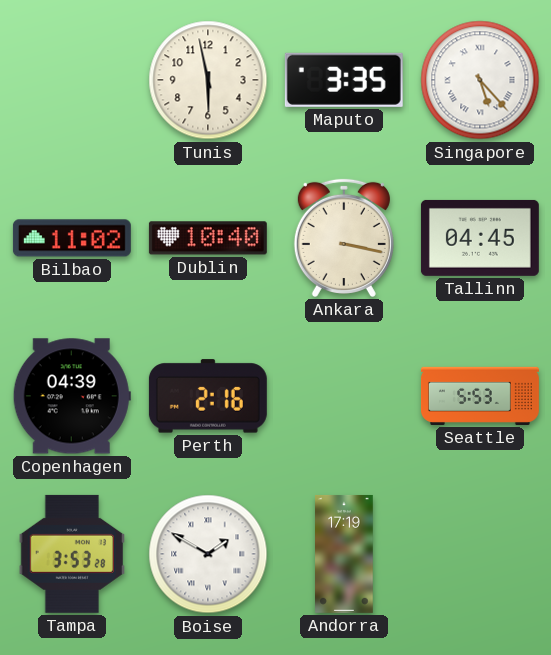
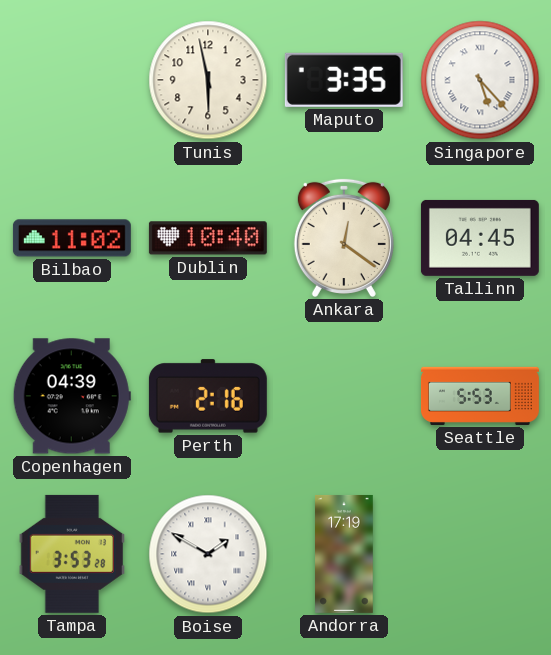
Ankara: 3:17 -> 12:21
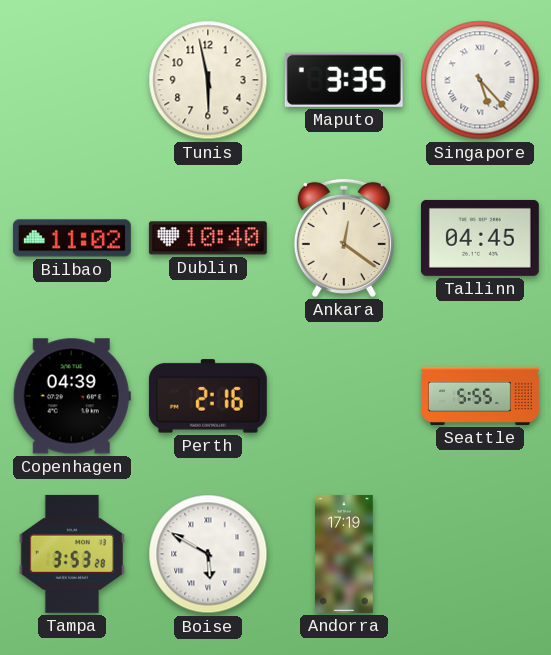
Seattle: 5:53 -> 5:55
Boise: 1:50 -> 5:50
